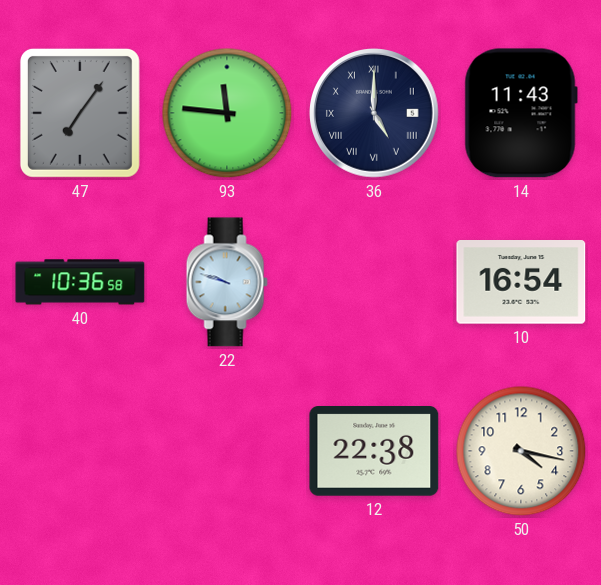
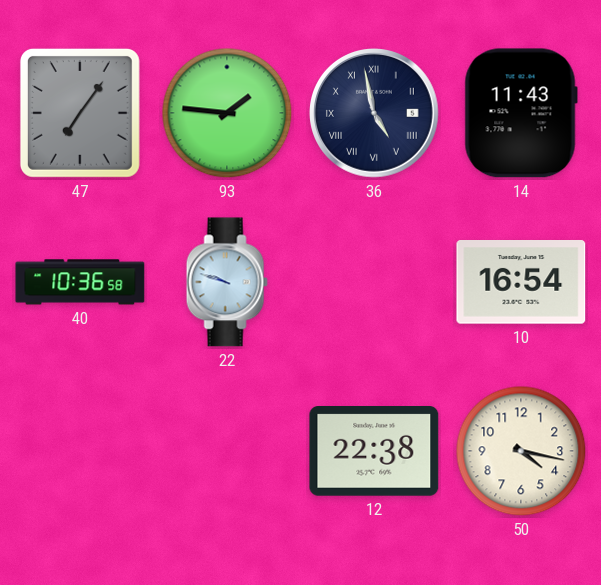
93: 11:46 -> 1:46
36: 5:00 -> 4:58
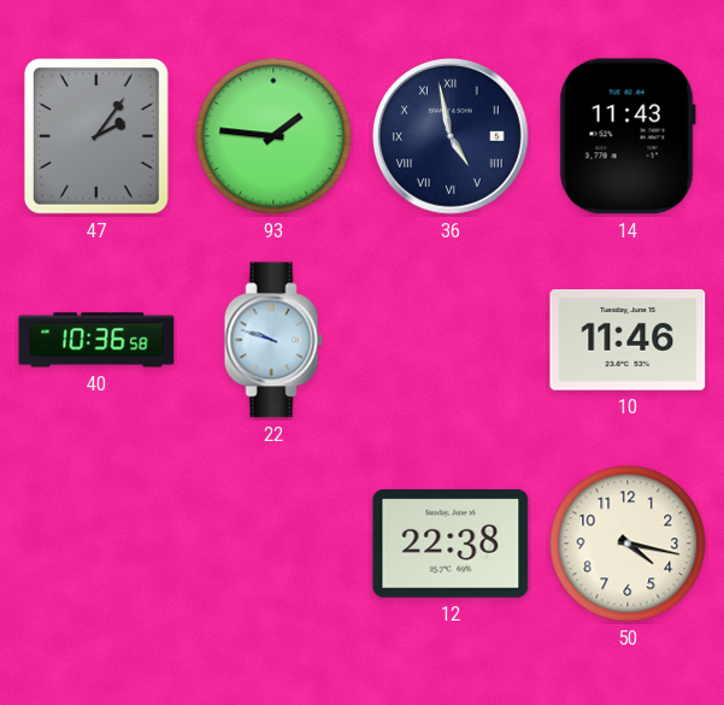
47: 7:06 -> 2:06
10: 16:54 -> 11:46
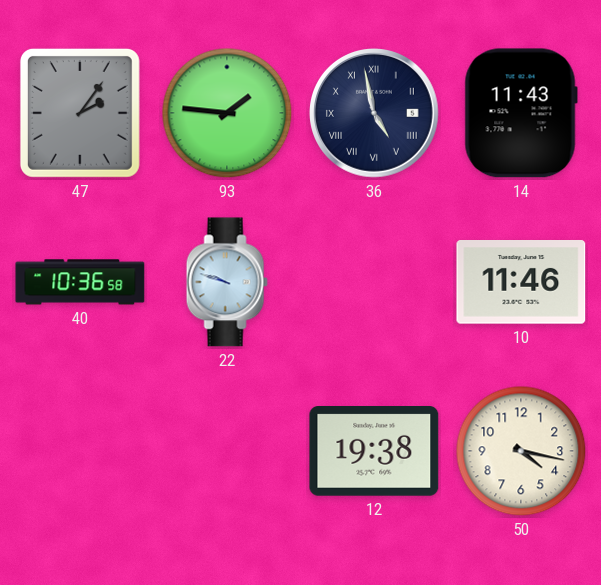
12: 22:38 -> 19:38
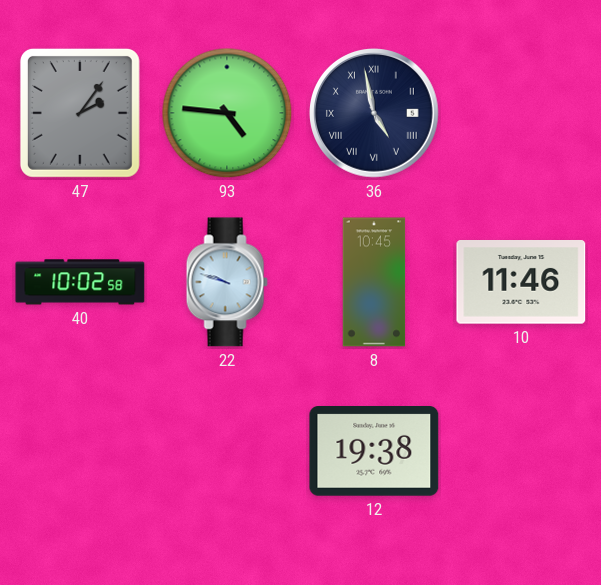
93: 1:46 -> 4:46
14: 11:43 -> none
40: 10:36 -> 10:02
8: none -> 10:45
50: 4:17 -> none
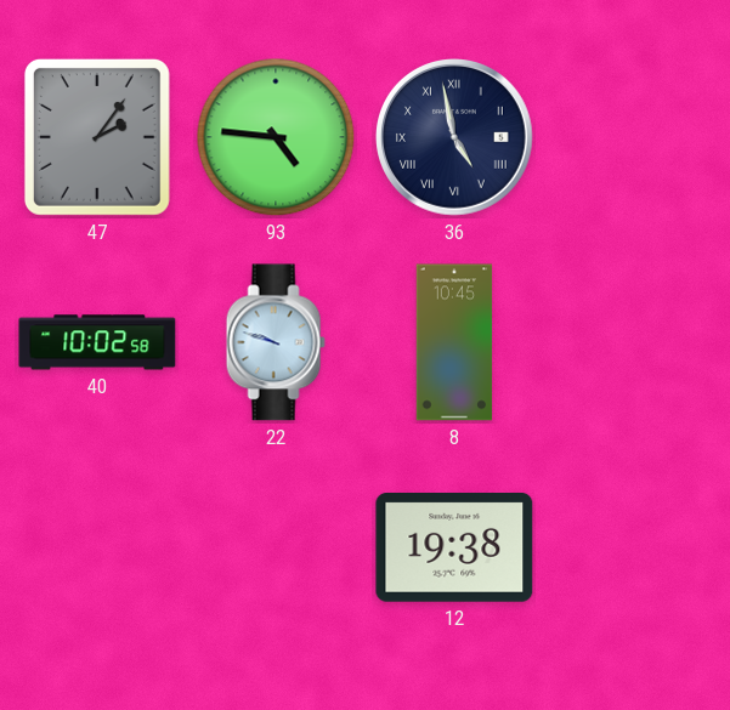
10: 11:46 -> none
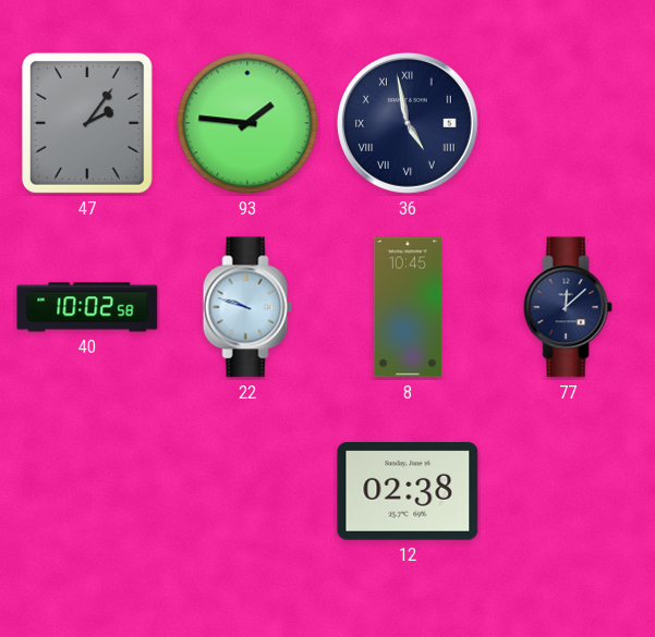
93: 4:46 -> 1:46
77: none -> 12:08
12: 19:38 -> 02:38
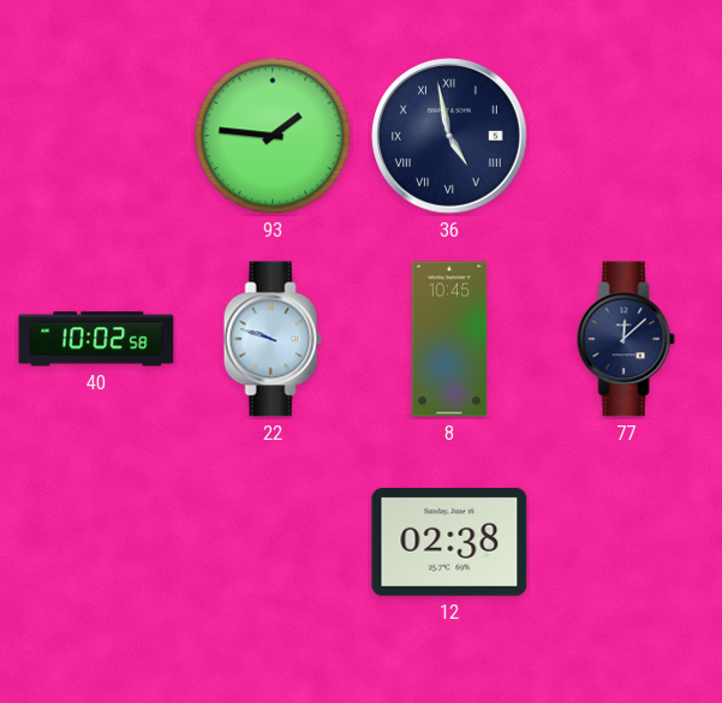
47: 2:06 -> none
